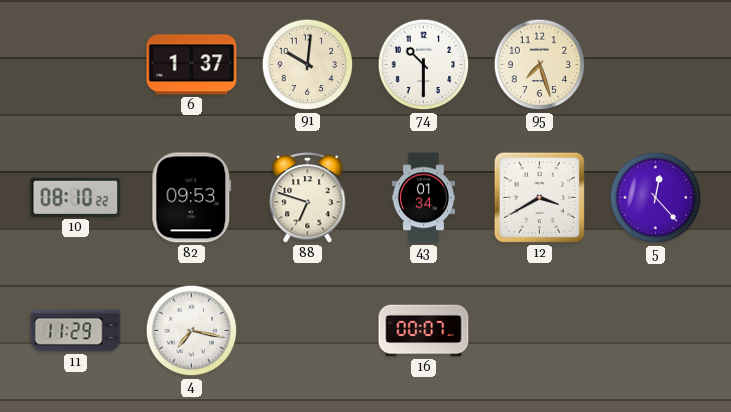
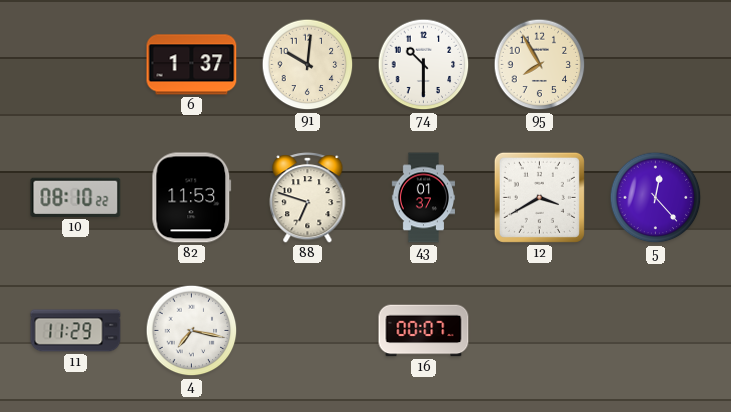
95: 7:27 -> 7:55
82: 09:53 -> 11:53
43: 01:34 -> 01:37
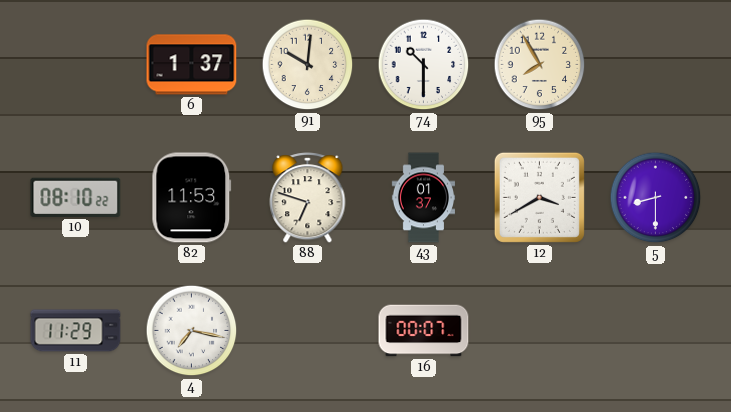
5: 12:23 -> 8:30
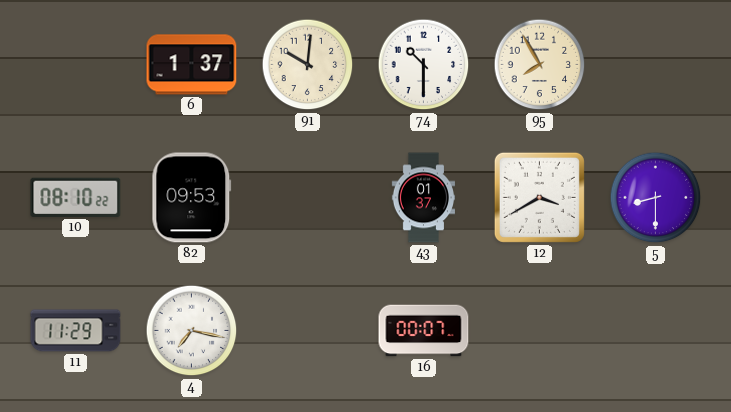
82: 11:53 -> 09:53
88: 6:48 -> none
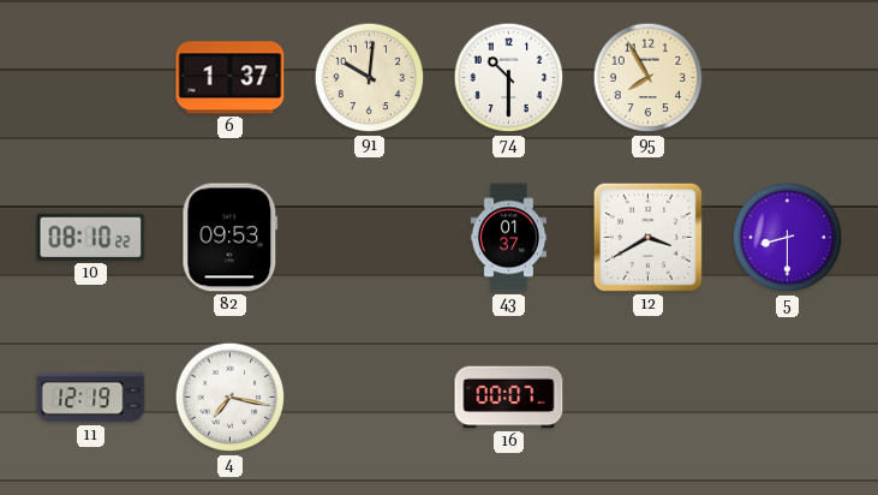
11: 11:29 -> 12:19
